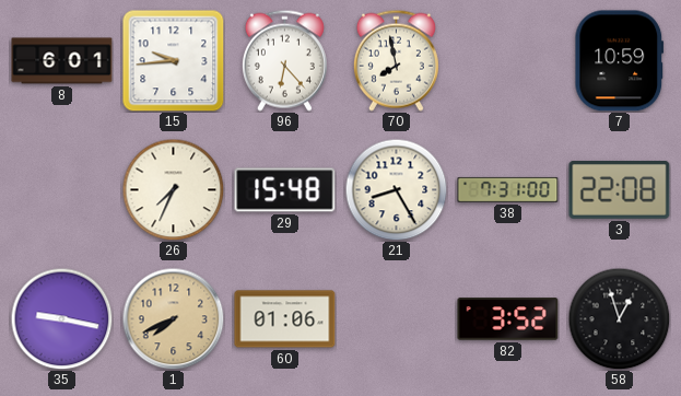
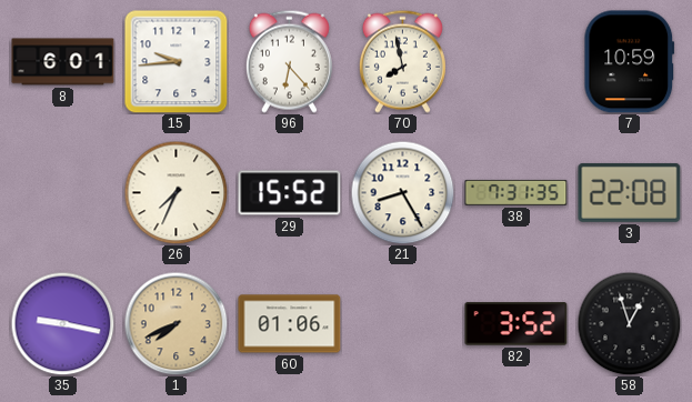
29: 15:48 -> 15:52
38: 7:31:00 -> 7:31:35
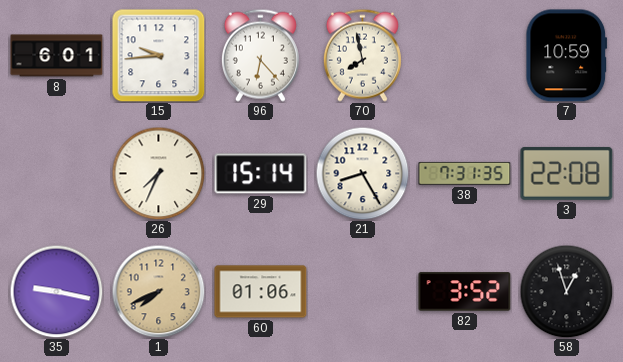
29: 15:52 -> 15:14
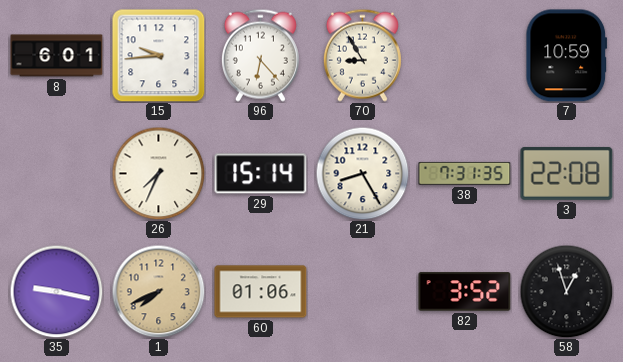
70: 7:58 -> 8:55
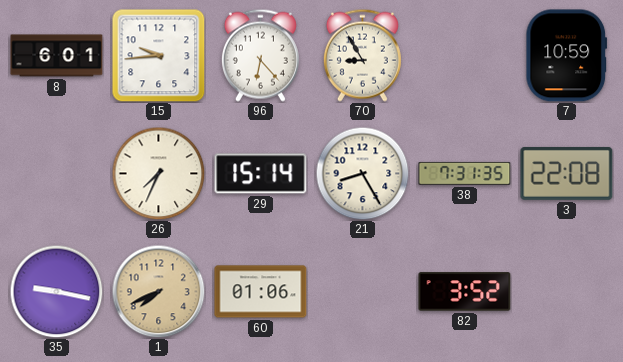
58: 12:57 -> none
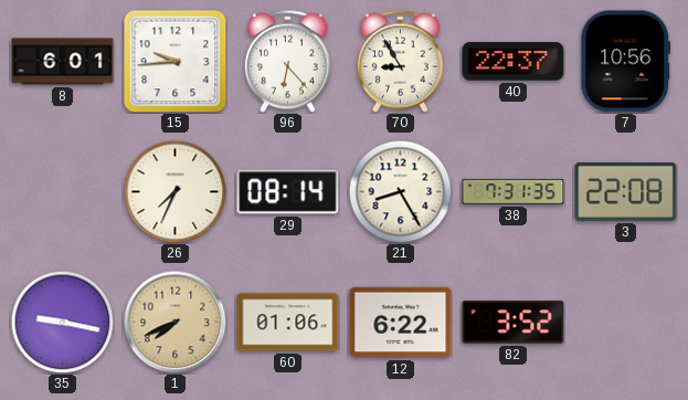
40: none -> 22:37
7: 10:59 -> 10:56
29: 15:14 -> 08:14
12: none -> 6:22
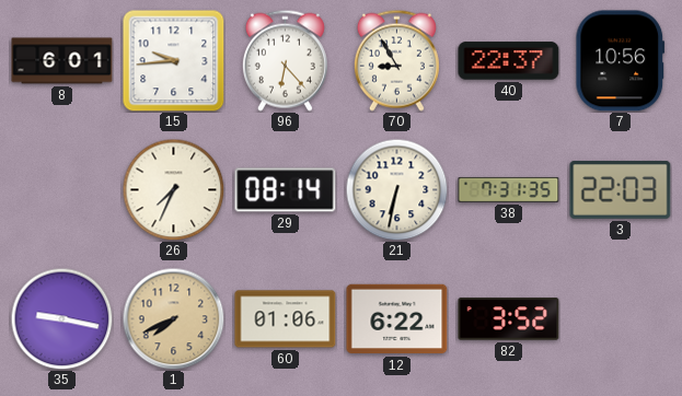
21: 8:25 -> 6:32
3: 22:08 -> 22:03
